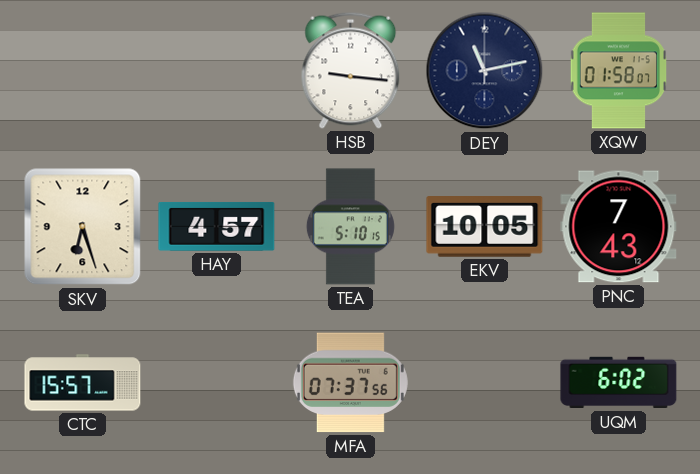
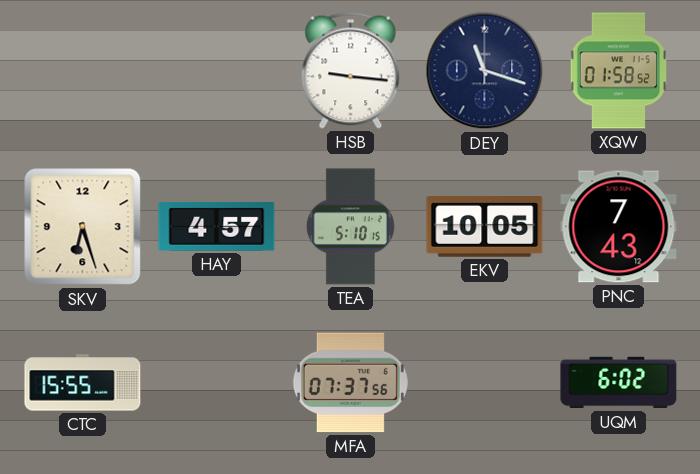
DEY: 11:13 -> 11:18
XQW: 01:58:07 -> 01:58:52
CTC: 15:57 -> 15:55
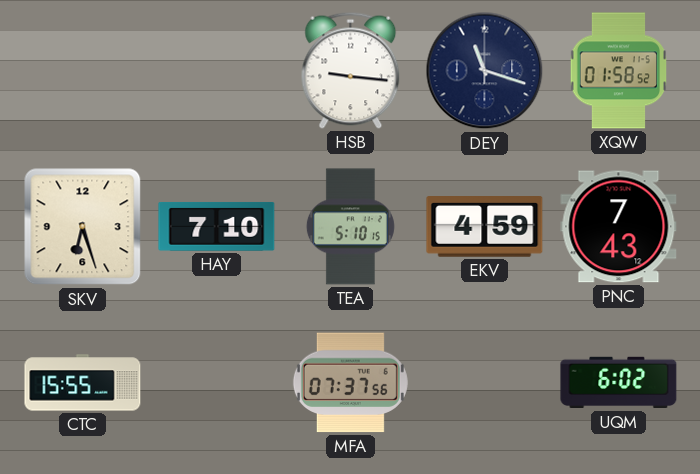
HAY: 4:57 -> 7:10
EKV: 10:05 -> 4:59
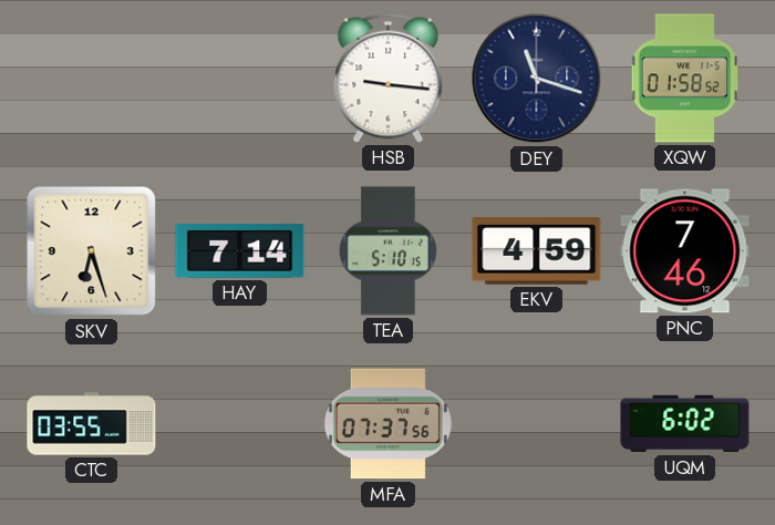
HAY: 7:10 -> 7:14
PNC: 7:43 -> 7:46
CTC: 15:55 -> 03:55
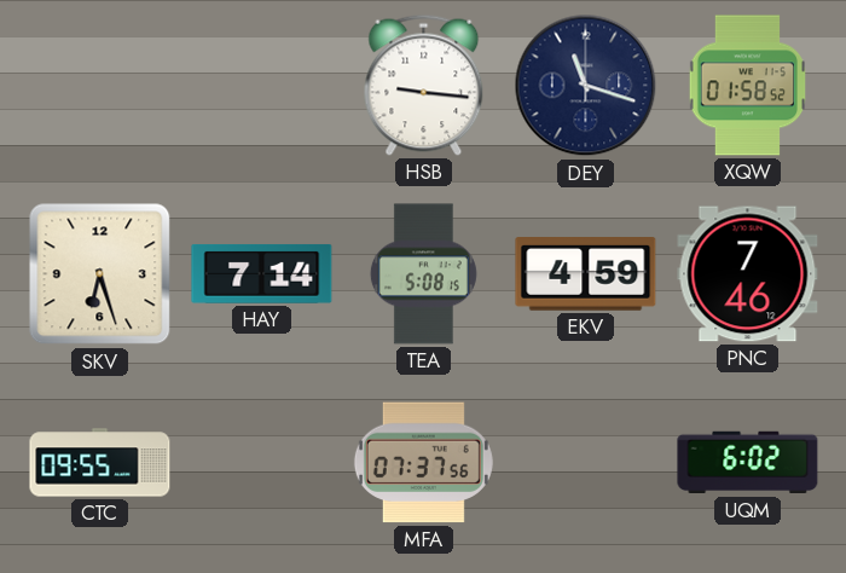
TEA: 5:10 -> 5:08
CTC: 03:55 -> 09:55
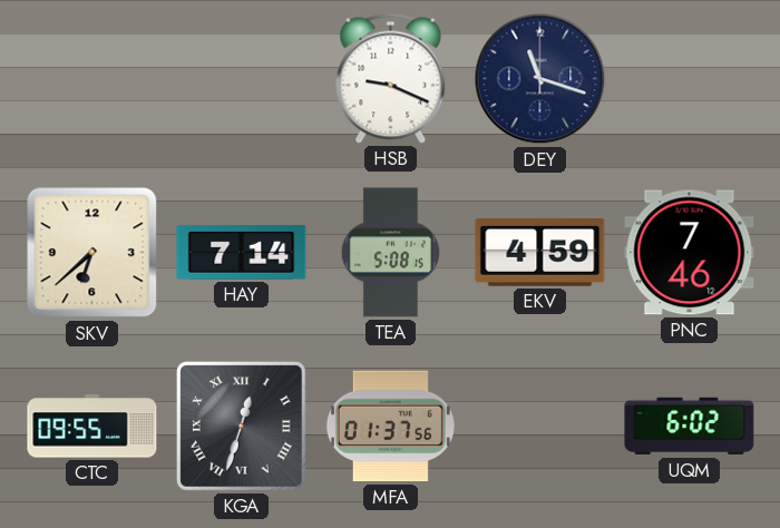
HSB: 9:16 -> 9:19
XQW: 01:58 -> none
SKV: 6:27 -> 6:38
KGA: none -> 12:33
MFA: 07:37 -> 01:37
